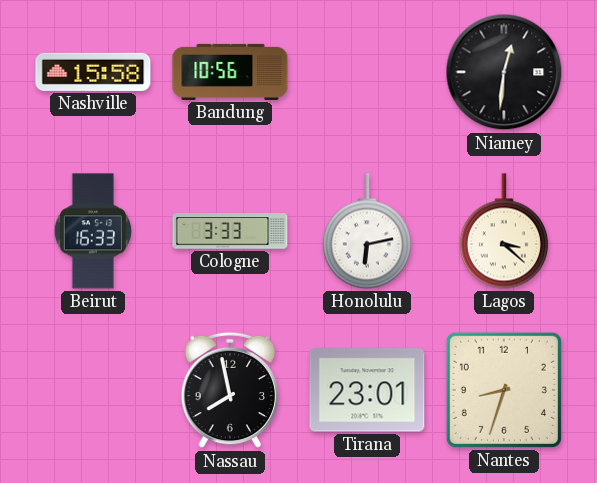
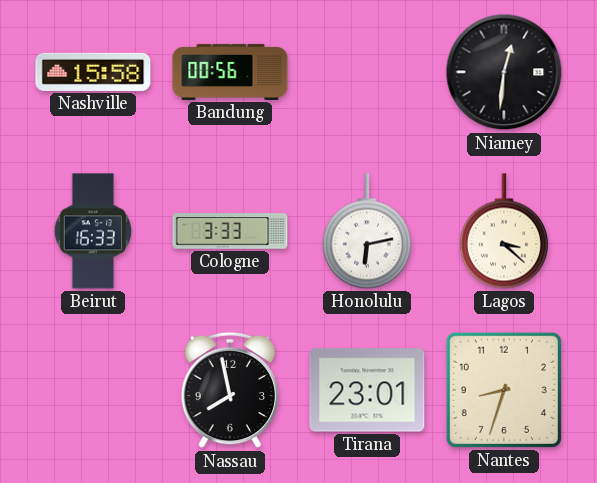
Bandung: 10:56 -> 00:56
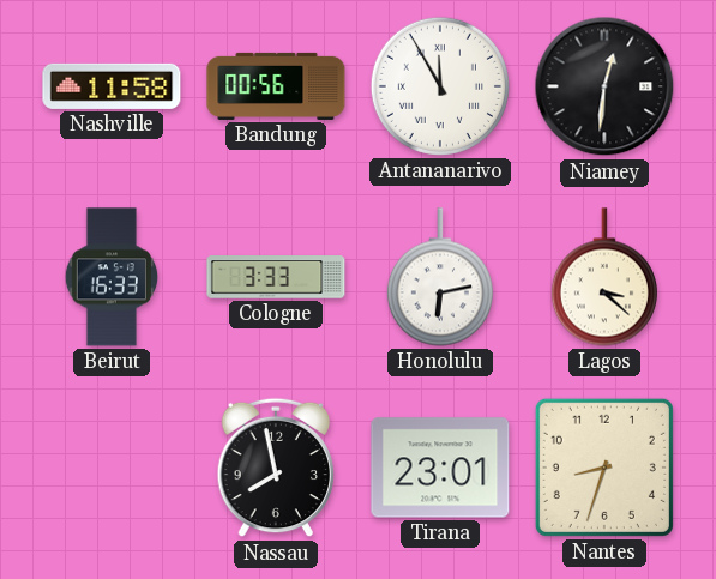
Nashville: 15:58 -> 11:58
Antananarivo: none -> 11:55
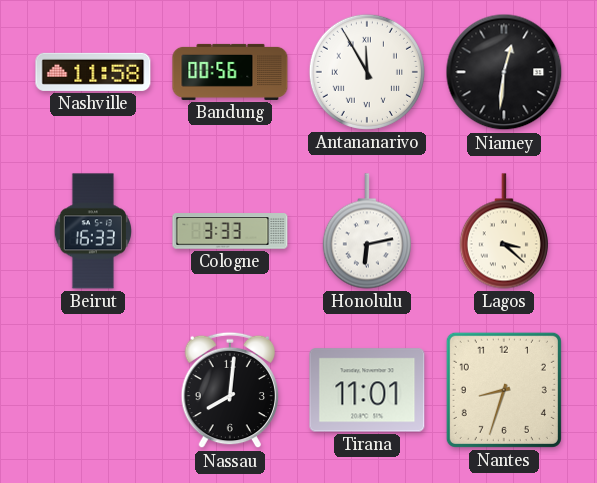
Nassau: 7:58 -> 8:01
Tirana: 23:01 -> 11:01
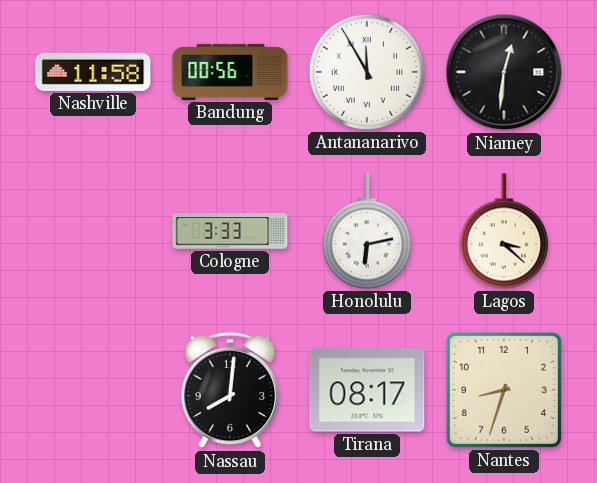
Beirut: 16:33 -> none
Tirana: 11:01 -> 08:17
